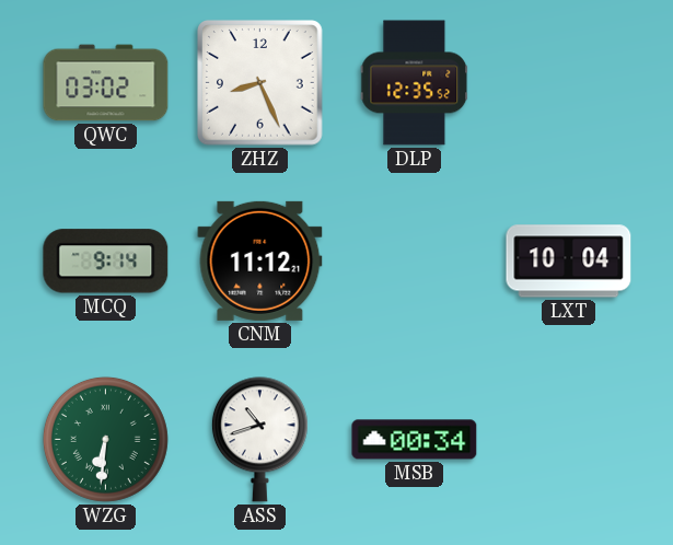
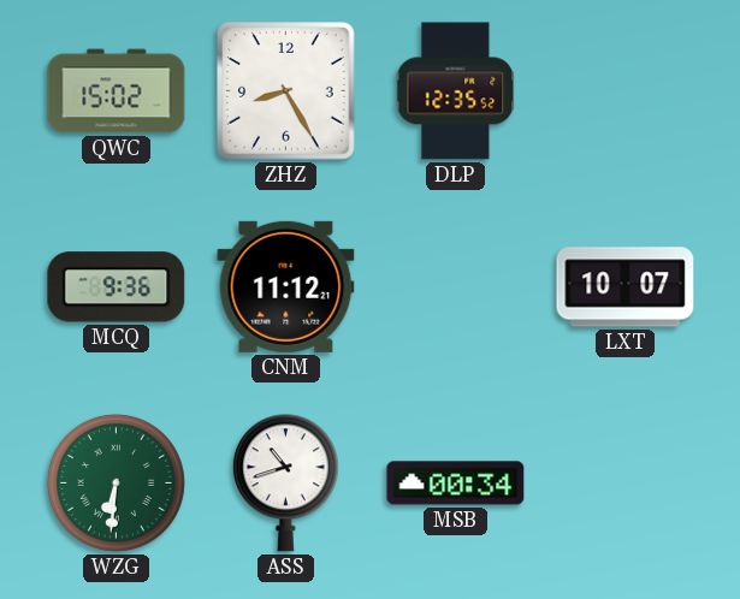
QWC: 03:02 -> 15:02
ZHZ: 8:26 -> 8:25
MCQ: 9:14 -> 9:36
LXT: 10:04 -> 10:07
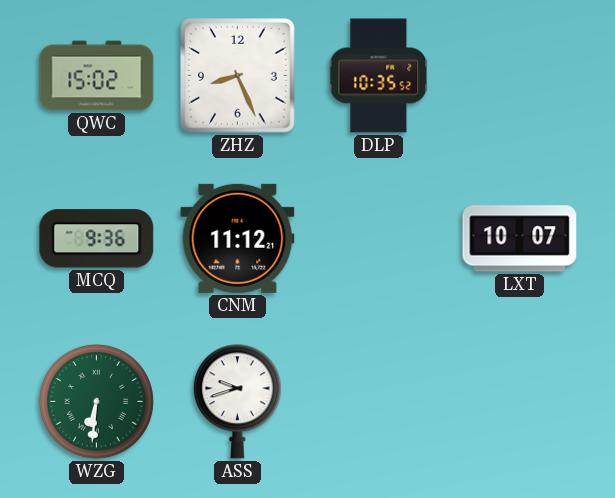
ZHZ: 8:25 -> 8:26
DLP: 12:35 -> 10:35
ASS: 10:42 -> 9:42
MSB: 00:34 -> none
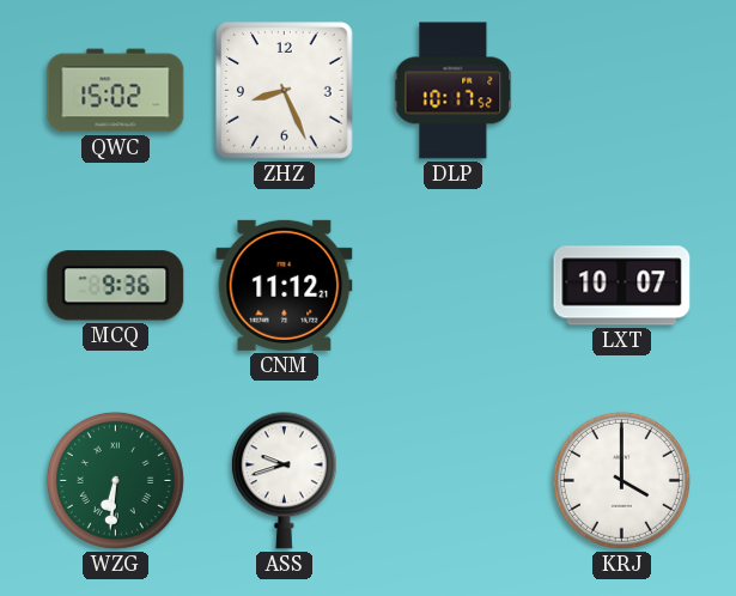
DLP: 10:35 -> 10:17
KRJ: none -> 4:00
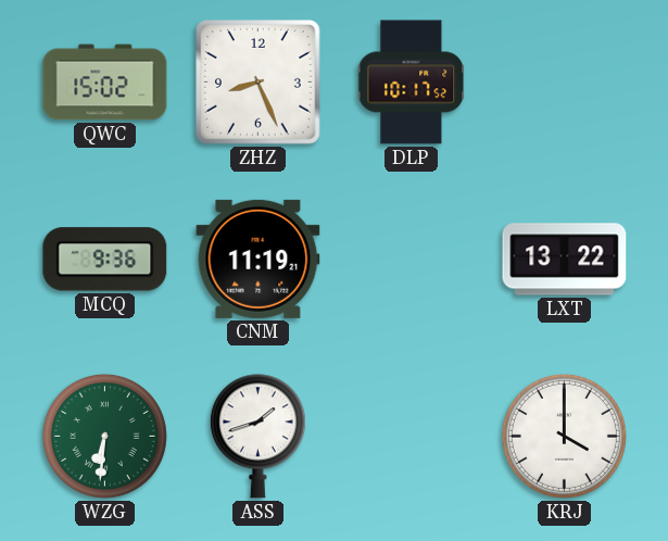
CNM: 11:12 -> 11:19
LXT: 10:07 -> 13:22
ASS: 9:42 -> 1:42
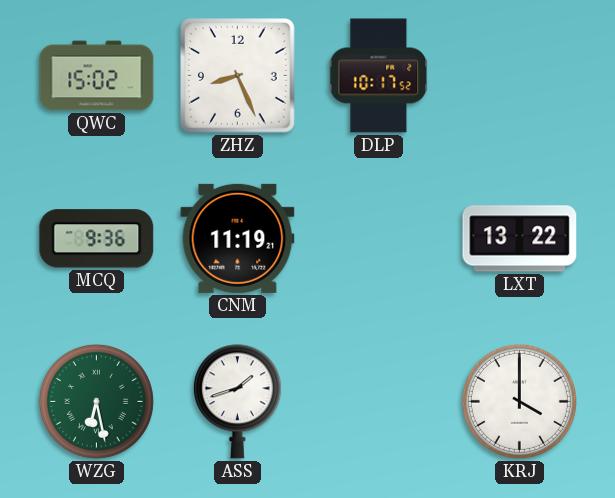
WZG: 6:31 -> 6:28
